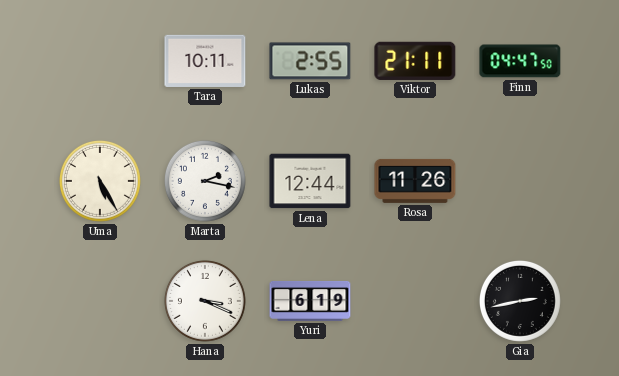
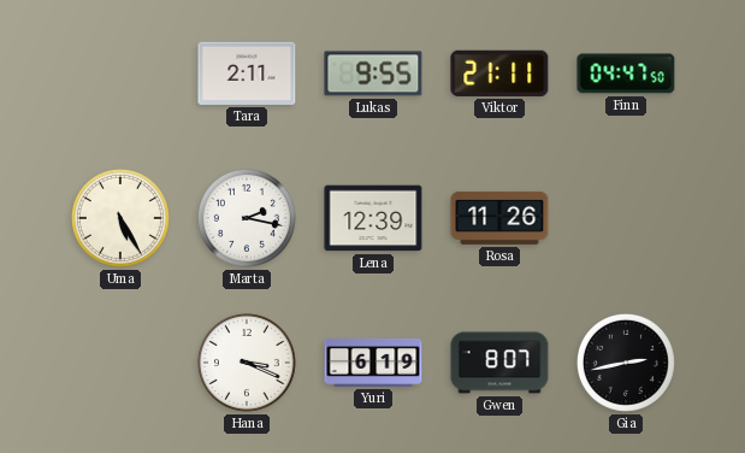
Tara: 10:11 -> 2:11
Lukas: 2:55 -> 9:55
Lena: 12:44 -> 12:39
Gwen: none -> 8:07
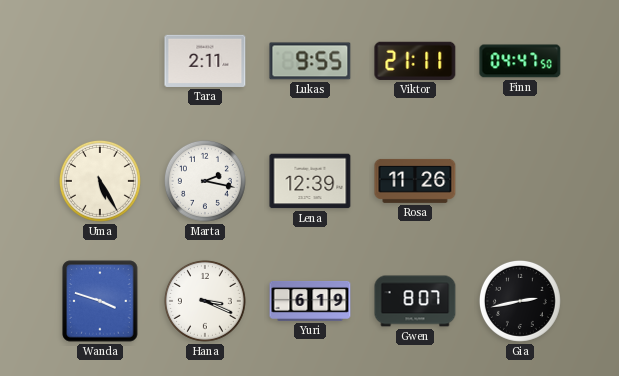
Wanda: none -> 3:48
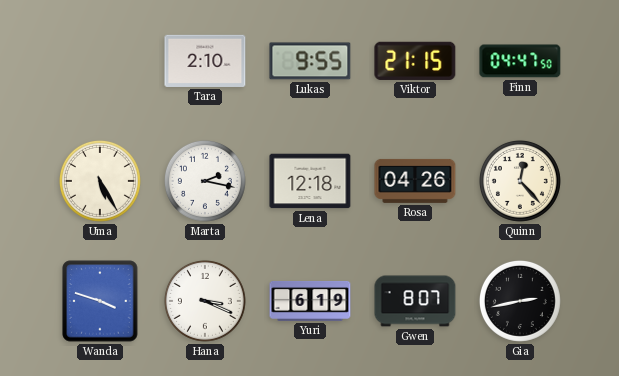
Tara: 2:11 -> 2:10
Viktor: 21:11 -> 21:15
Lena: 12:39 -> 12:18
Rosa: 11:26 -> 04:26
Quinn: none -> 12:23
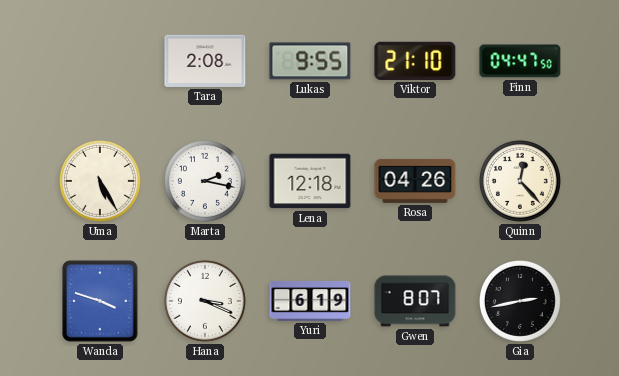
Tara: 2:10 -> 2:08
Viktor: 21:15 -> 21:10
